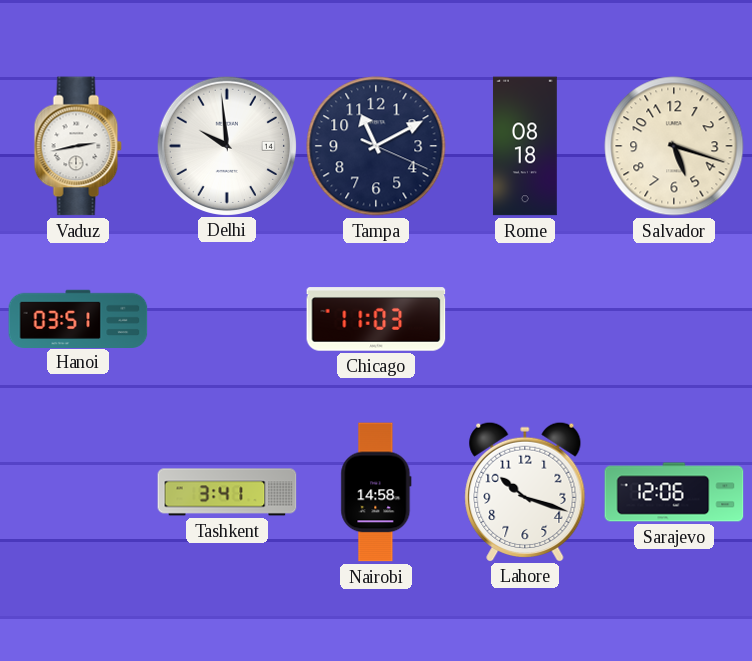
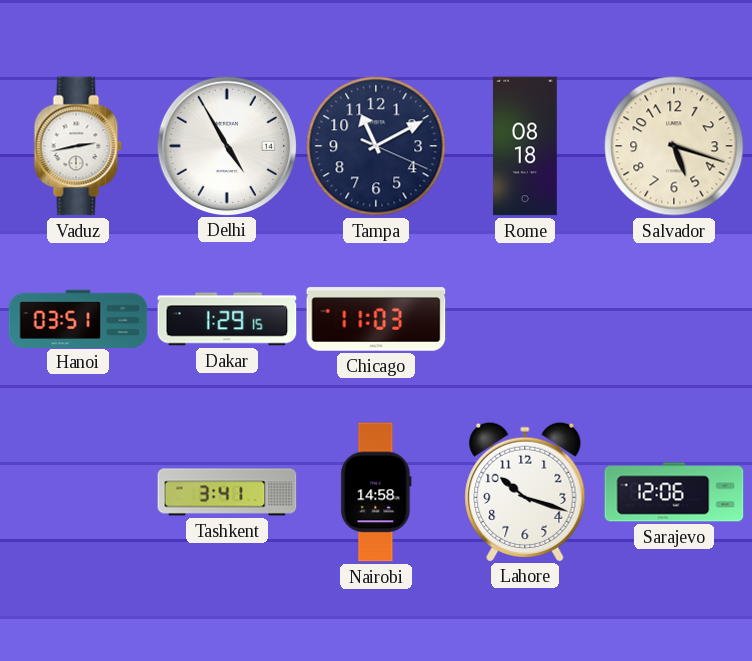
Delhi: 9:59 -> 4:55
Dakar: none -> 1:29
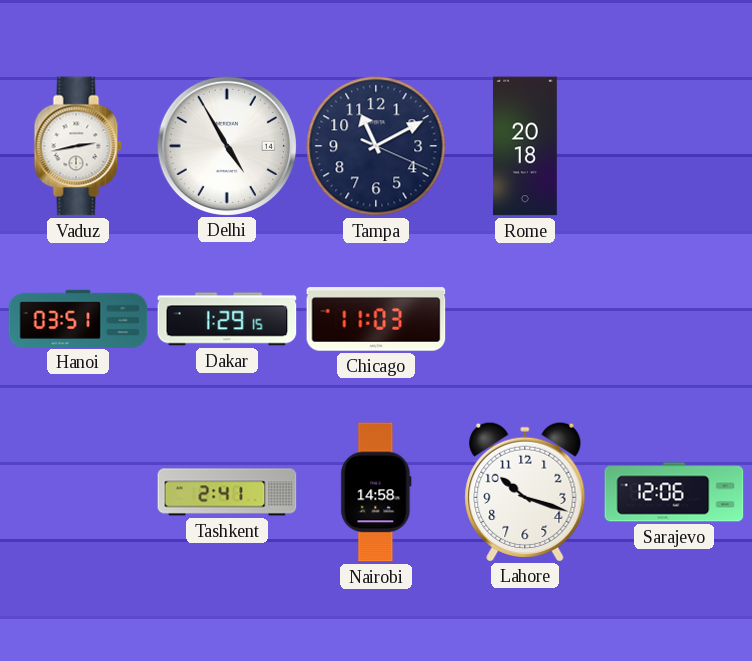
Rome: 08:18 -> 20:18
Salvador: 5:18 -> none
Tashkent: 3:41 -> 2:41
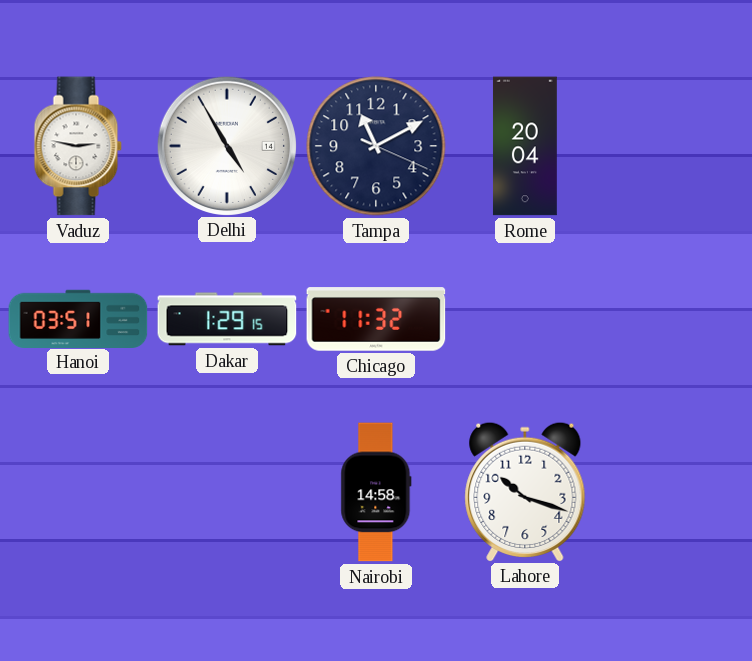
Vaduz: 2:43 -> 2:47
Rome: 20:18 -> 20:04
Chicago: 11:03 -> 11:32
Tashkent: 2:41 -> none
Sarajevo: 12:06 -> none
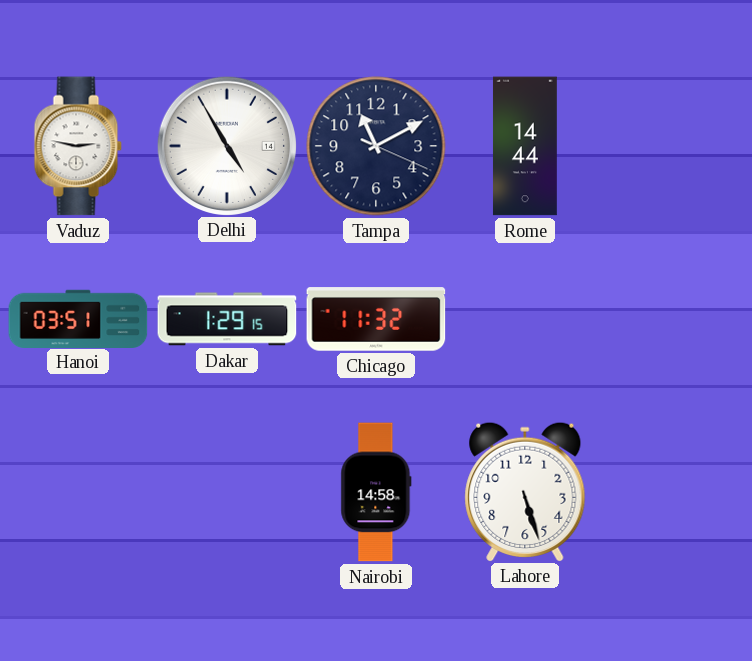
Rome: 20:04 -> 14:44
Lahore: 10:18 -> 5:27
